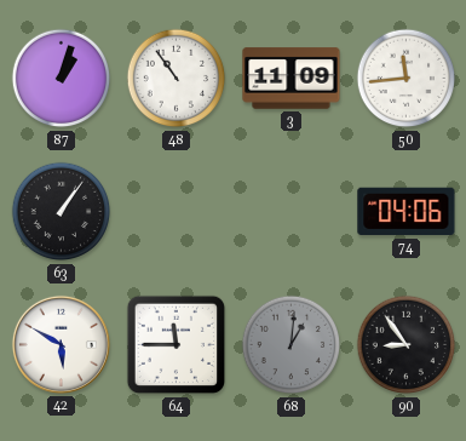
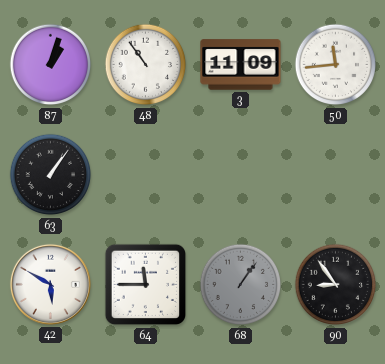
74: 04:06 -> none
68: 1:01 -> 1:06
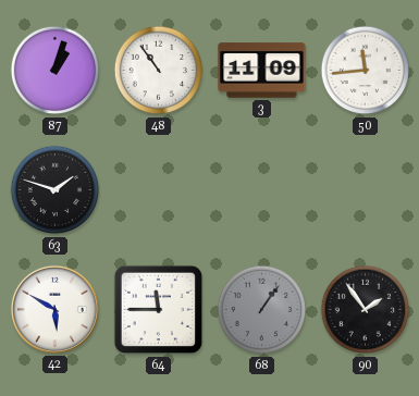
63: 1:06 -> 1:48
90: 8:54 -> 1:54
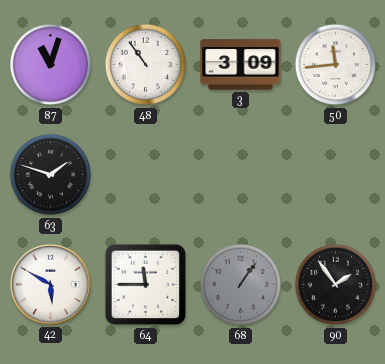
87: 1:03 -> 11:03
3: 11:09 -> 3:09
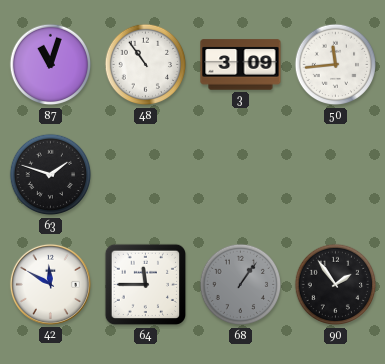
42: 5:50 -> 11:50
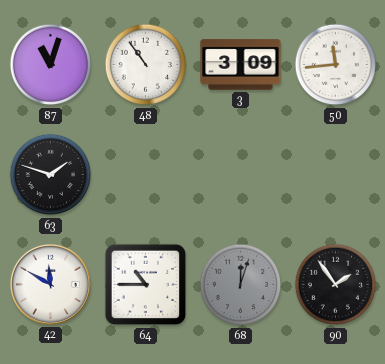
64: 11:45 -> 10:45
68: 1:06 -> 12:03
